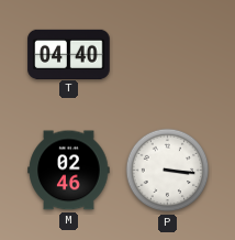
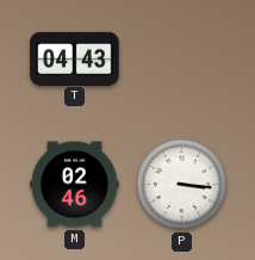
T: 04:40 -> 04:43
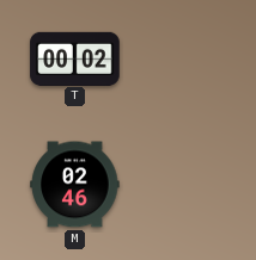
T: 04:43 -> 00:02
P: 3:16 -> none
